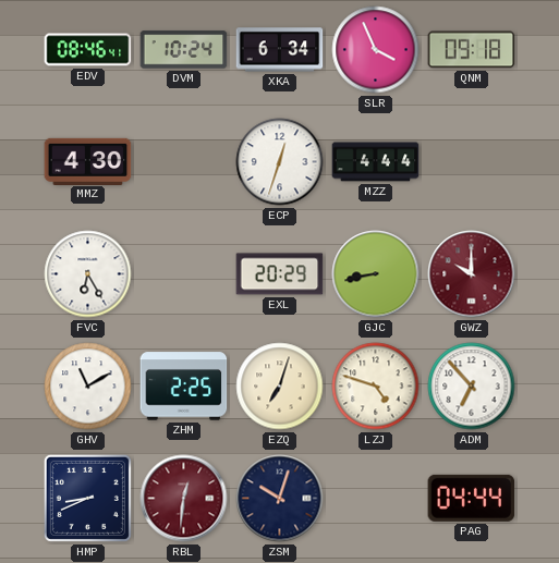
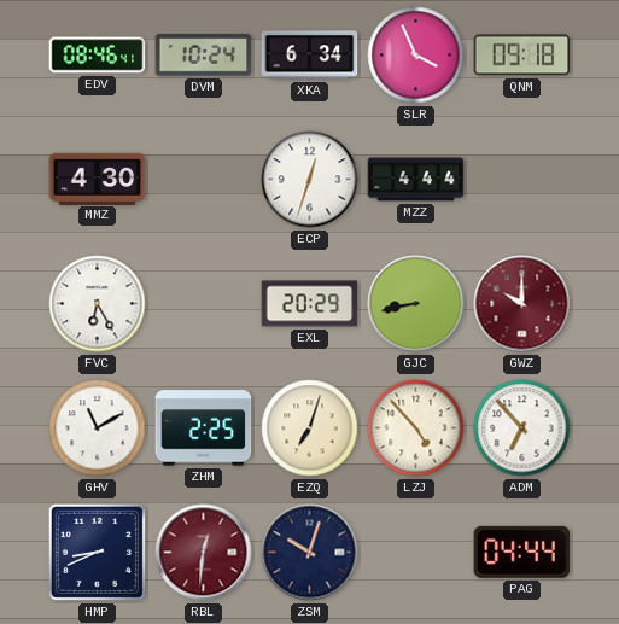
LZJ: 4:48 -> 4:53
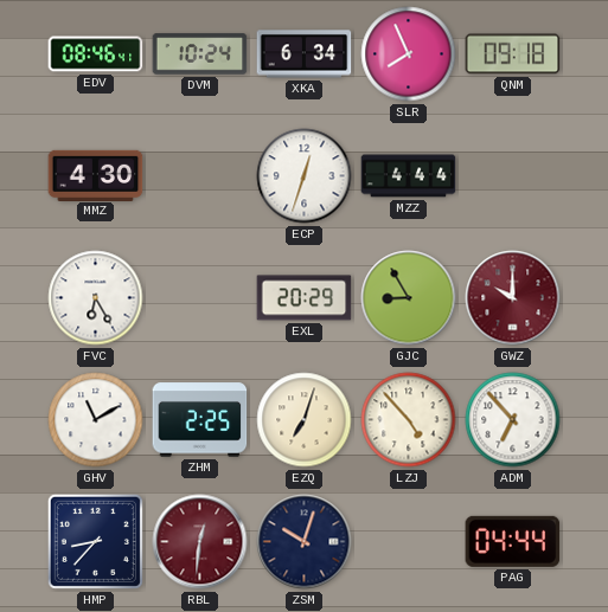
SLR: 3:56 -> 7:56
GJC: 8:43 -> 8:55
HMP: 8:41 -> 8:37
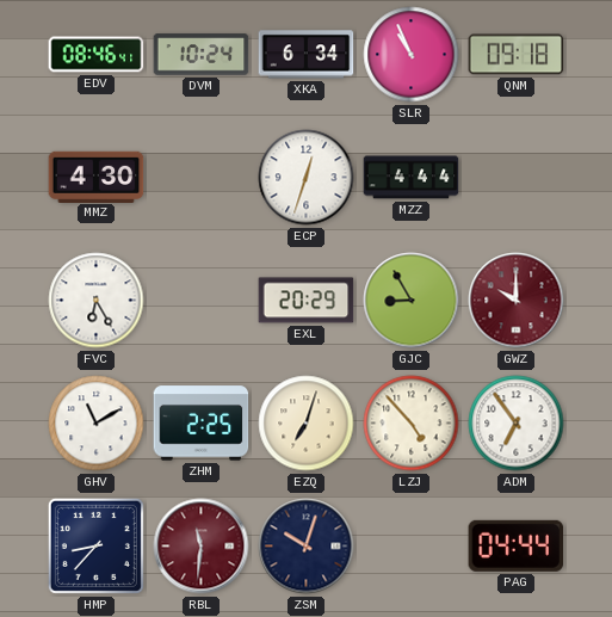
SLR: 7:56 -> 10:56
ADM: 6:53 -> 6:54
RBL: 12:31 -> 11:31
